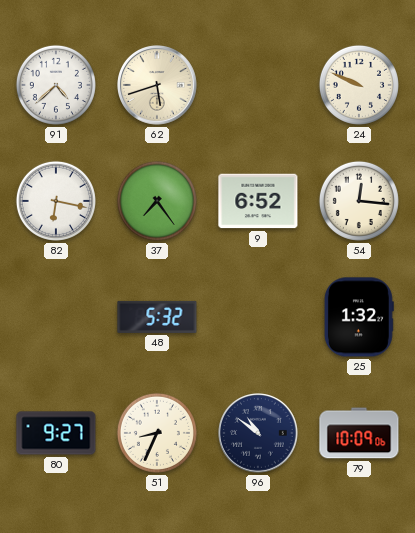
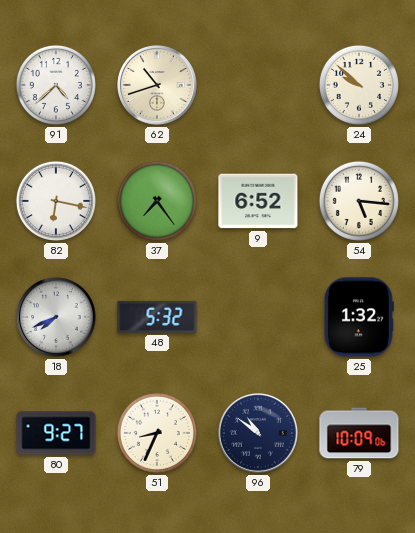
62: 5:42 -> 10:42
24: 9:49 -> 9:52
54: 12:16 -> 5:16
18: none -> 7:41
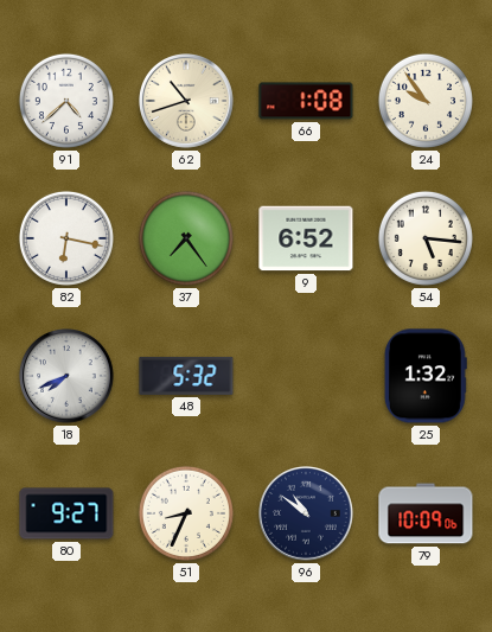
66: none -> 1:08
24: 9:52 -> 9:54
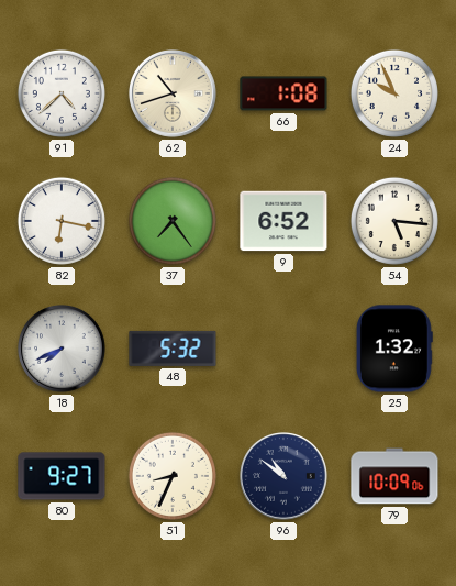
24: 9:54 -> 9:56
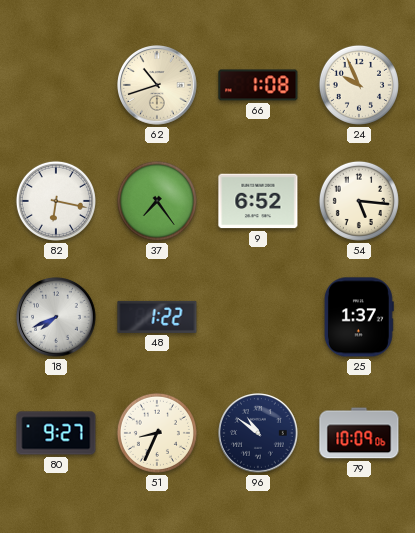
91: 4:38 -> none
48: 5:32 -> 1:22
25: 1:32 -> 1:37
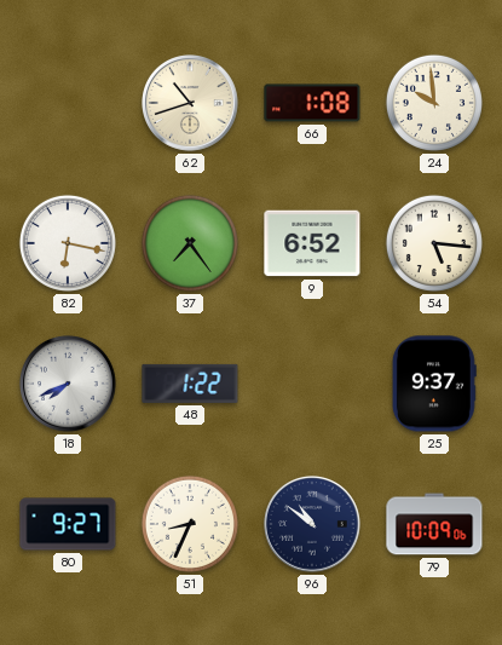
24: 9:56 -> 9:59
25: 1:37 -> 9:37
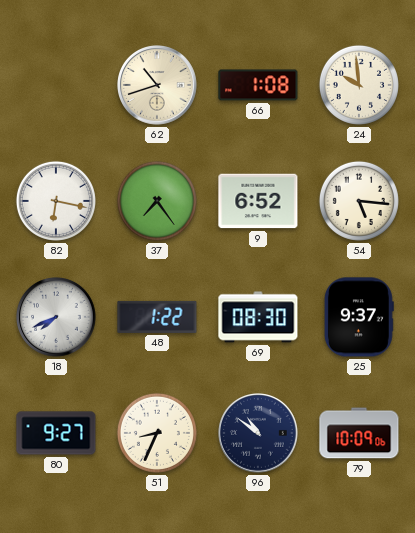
69: none -> 08:30
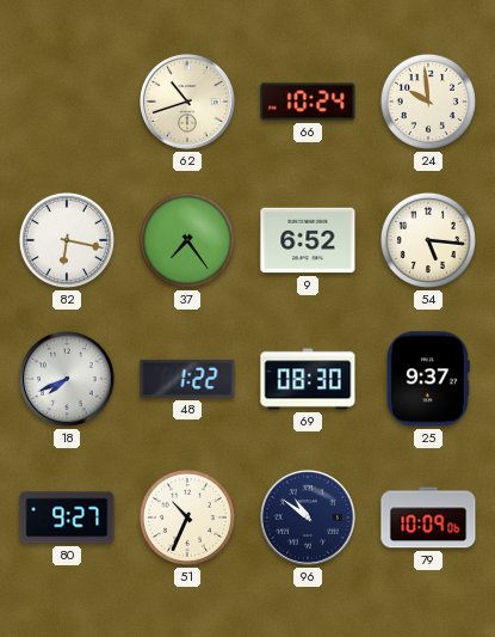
66: 1:08 -> 10:24
51: 8:34 -> 10:34
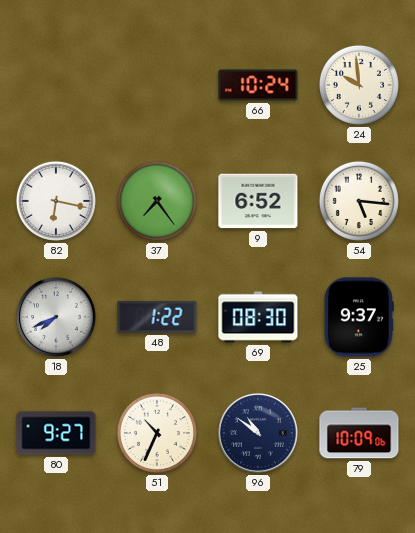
62: 10:42 -> none
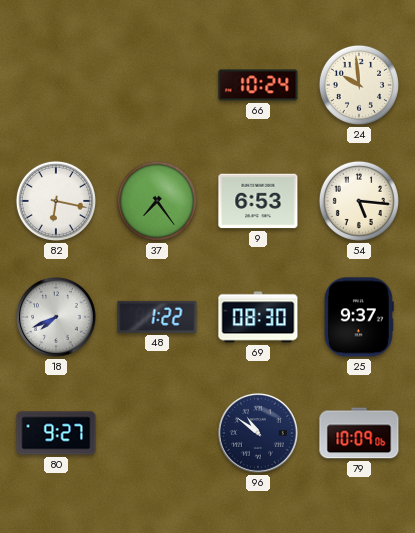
9: 6:52 -> 6:53
51: 10:34 -> none
